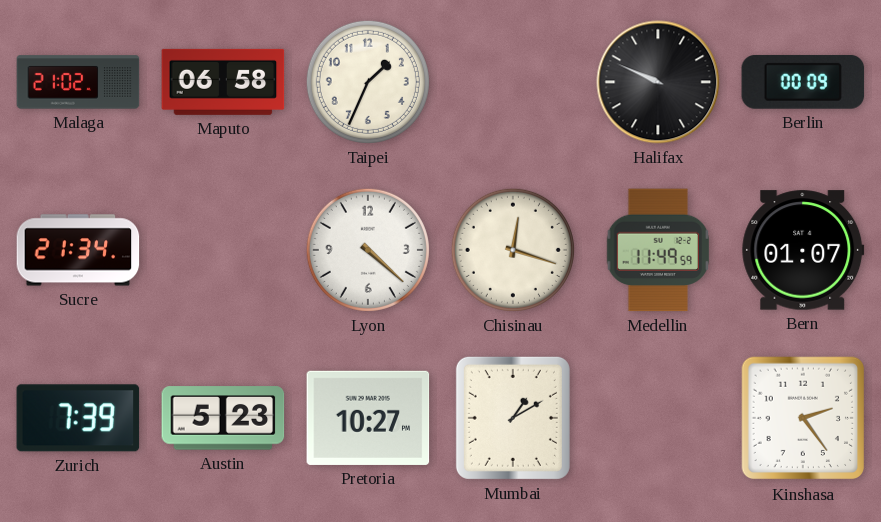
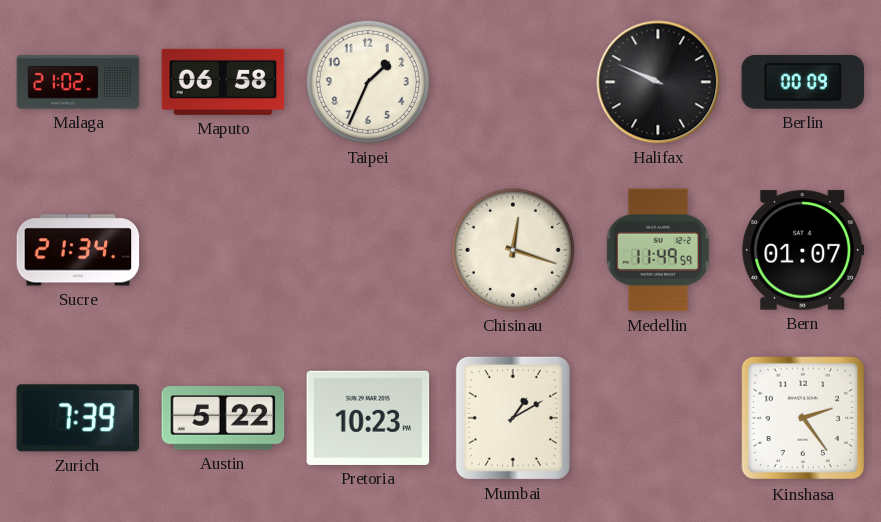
Lyon: 4:22 -> none
Austin: 5:23 -> 5:22
Pretoria: 10:27 -> 10:23
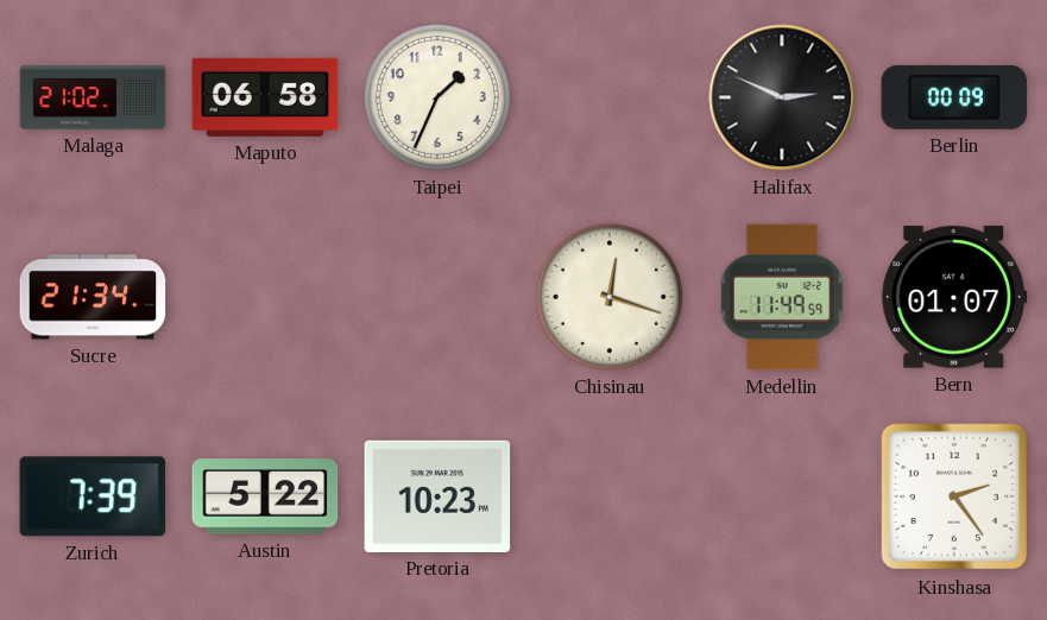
Halifax: 9:49 -> 2:49
Mumbai: 1:10 -> none
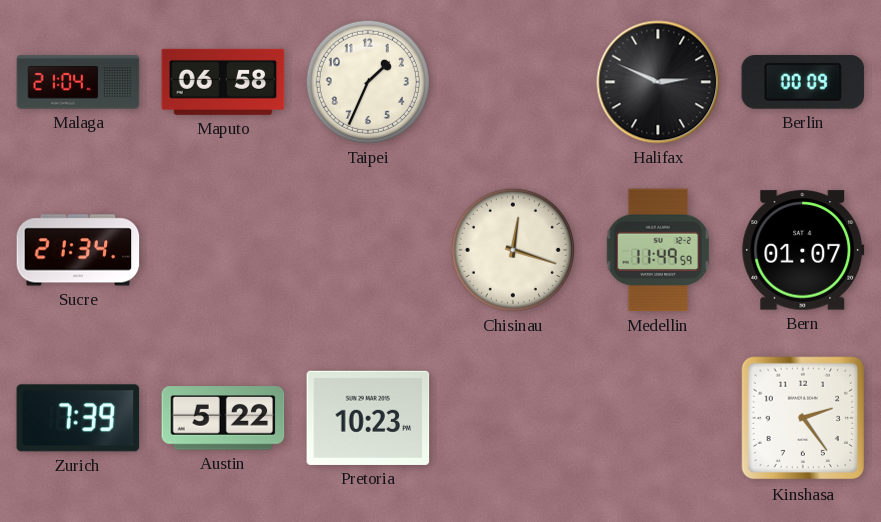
Malaga: 21:02 -> 21:04
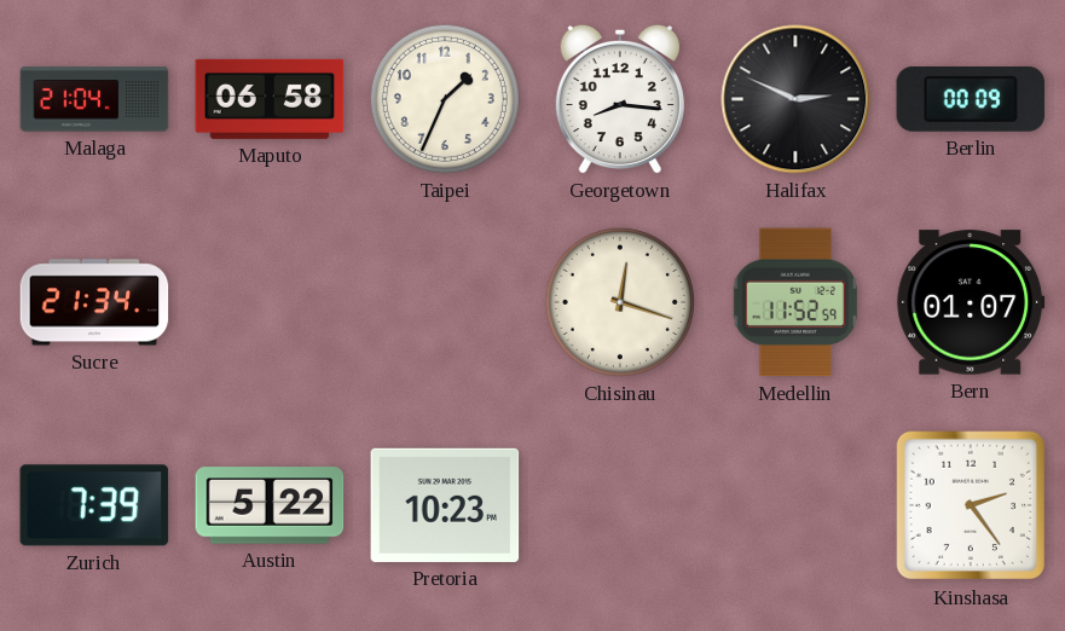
Georgetown: none -> 8:16
Medellin: 11:49 -> 11:52
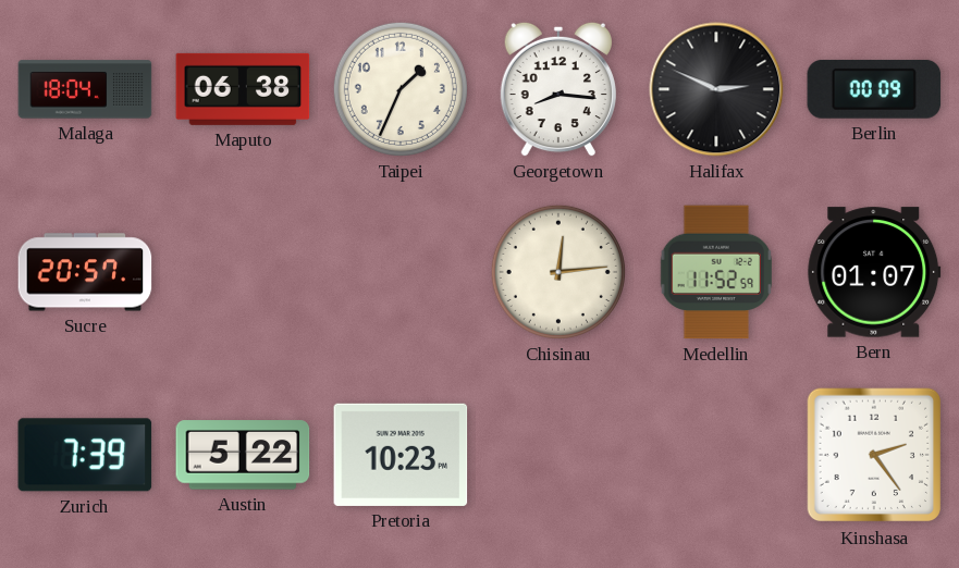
Malaga: 21:04 -> 18:04
Maputo: 06:58 -> 06:38
Sucre: 21:34 -> 20:57
Chisinau: 12:18 -> 12:14
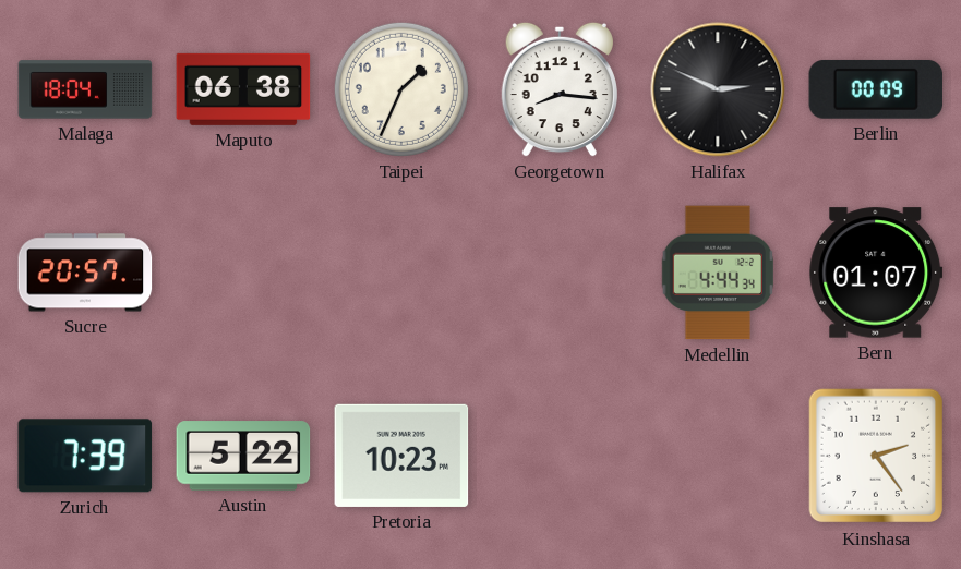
Chisinau: 12:14 -> none
Medellin: 11:52 -> 4:44
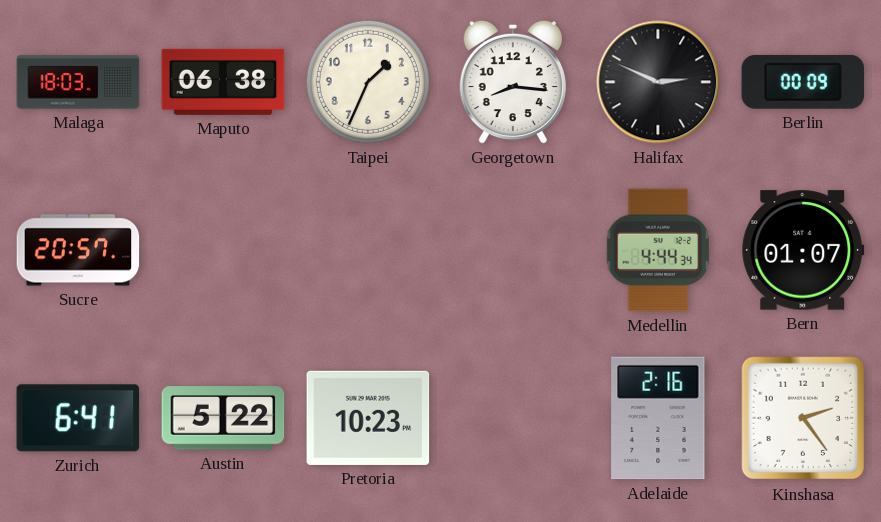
Malaga: 18:04 -> 18:03
Zurich: 7:39 -> 6:41
Adelaide: none -> 2:16
